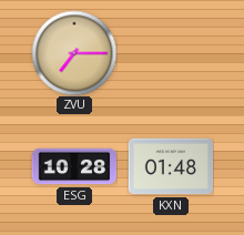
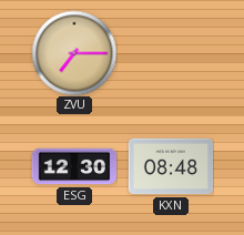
ESG: 10:28 -> 12:30
KXN: 01:48 -> 08:48
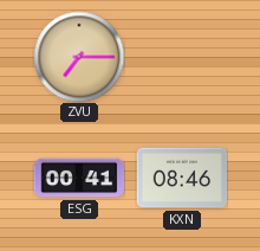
ESG: 12:30 -> 00:41
KXN: 08:48 -> 08:46
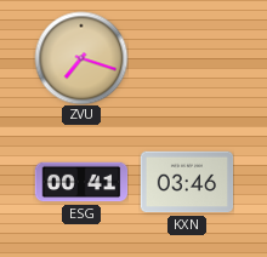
ZVU: 7:15 -> 7:18
KXN: 08:46 -> 03:46
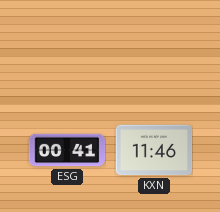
ZVU: 7:18 -> none
KXN: 03:46 -> 11:46
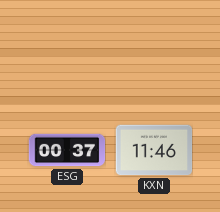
ESG: 00:41 -> 00:37
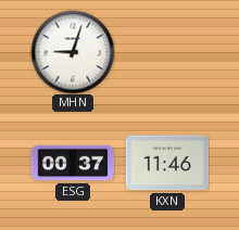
MHN: none -> 9:03
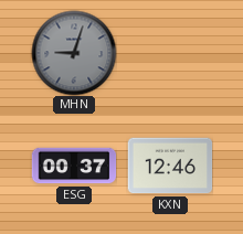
MHN dial: white -> grey
KXN: 11:46 -> 12:46
